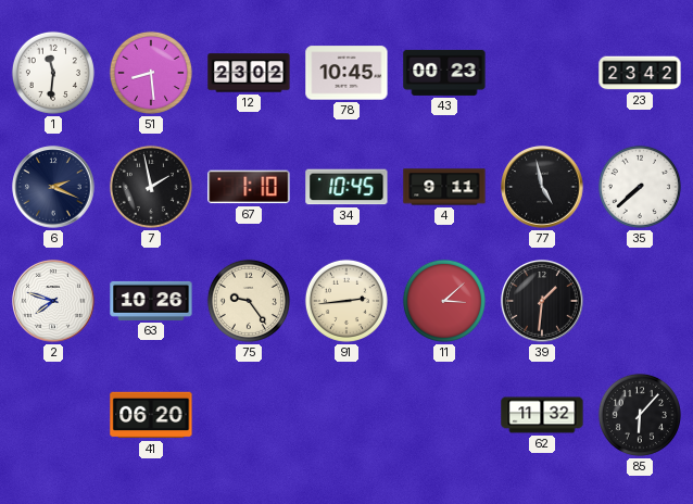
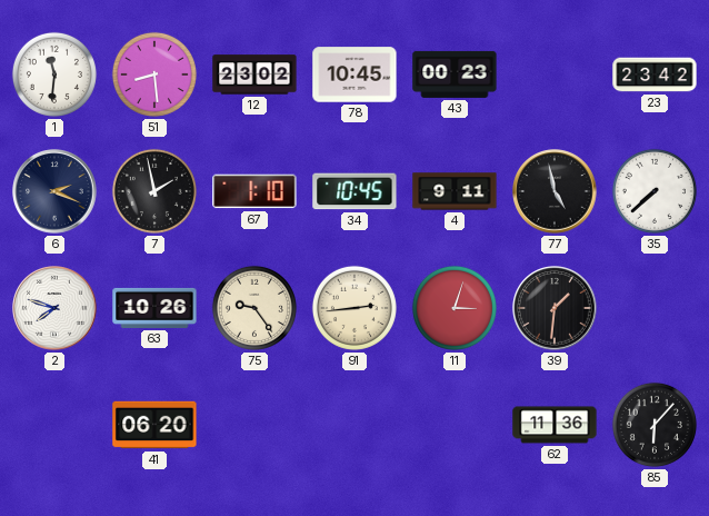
11: 3:08 -> 3:03
62: 11:32 -> 11:36
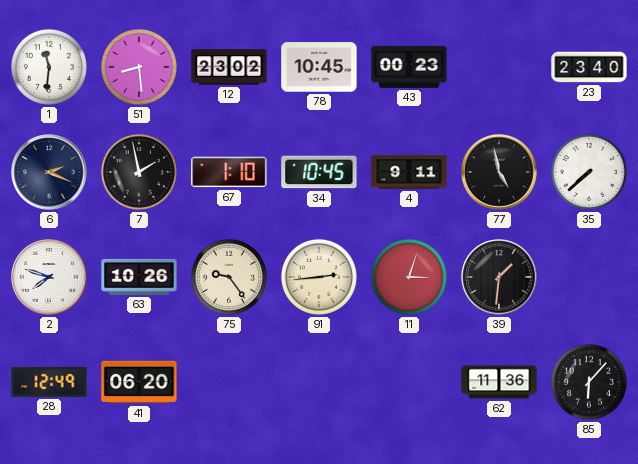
23: 23:42 -> 23:40
28: none -> 12:49
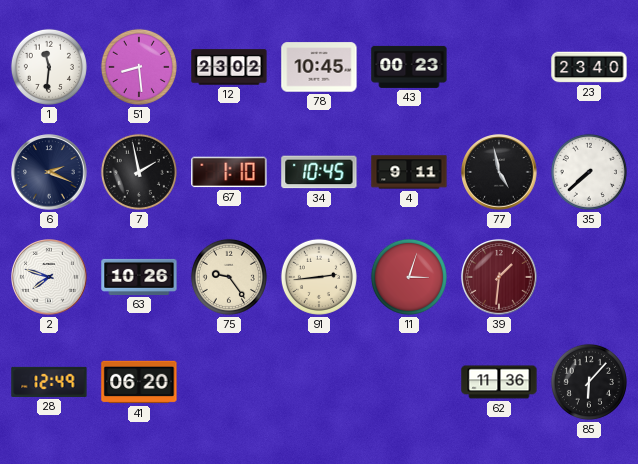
39 dial: black -> burgundy
